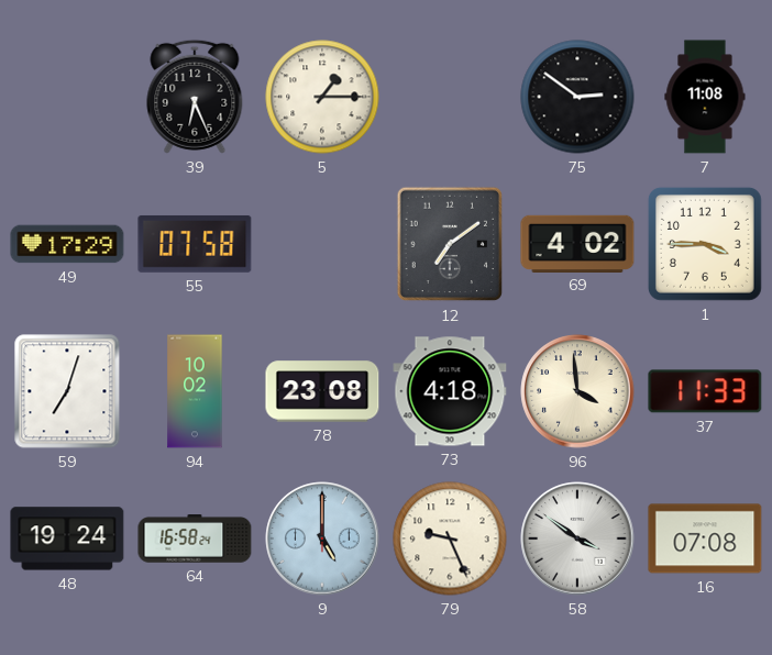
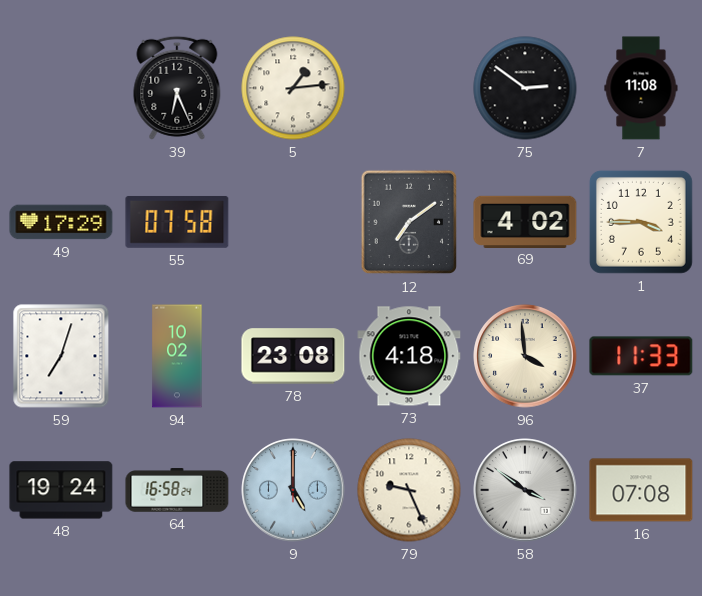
5: 1:15 -> 1:14
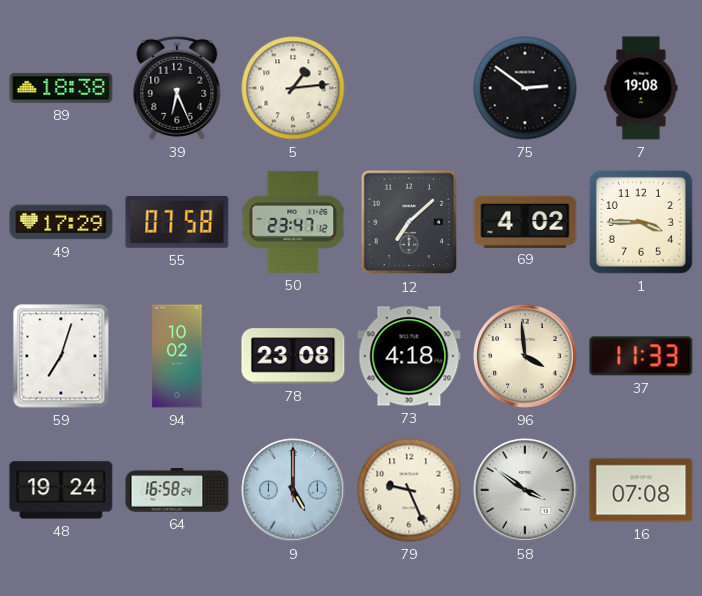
89: none -> 18:38
7: 11:08 -> 19:08
50: none -> 23:47
12: 7:09 -> 7:08
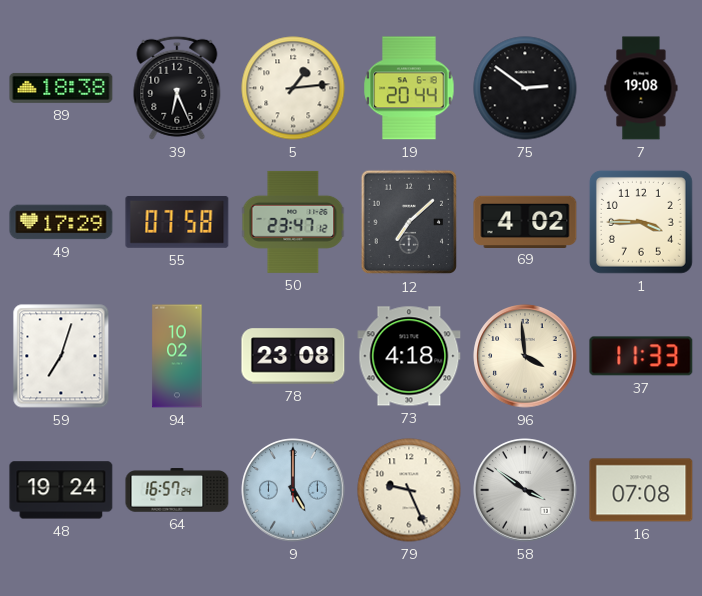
19: none -> 20:44
64: 16:58 -> 16:57
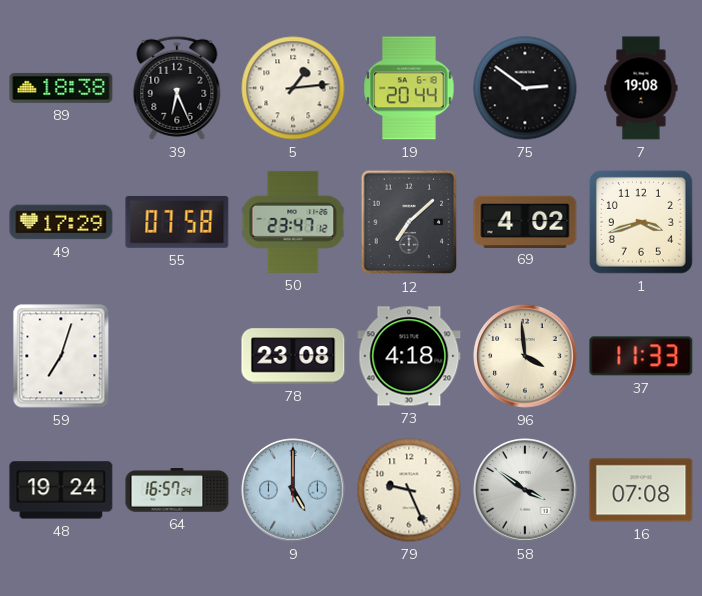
1: 3:45 -> 3:42
94: 10:02 -> none
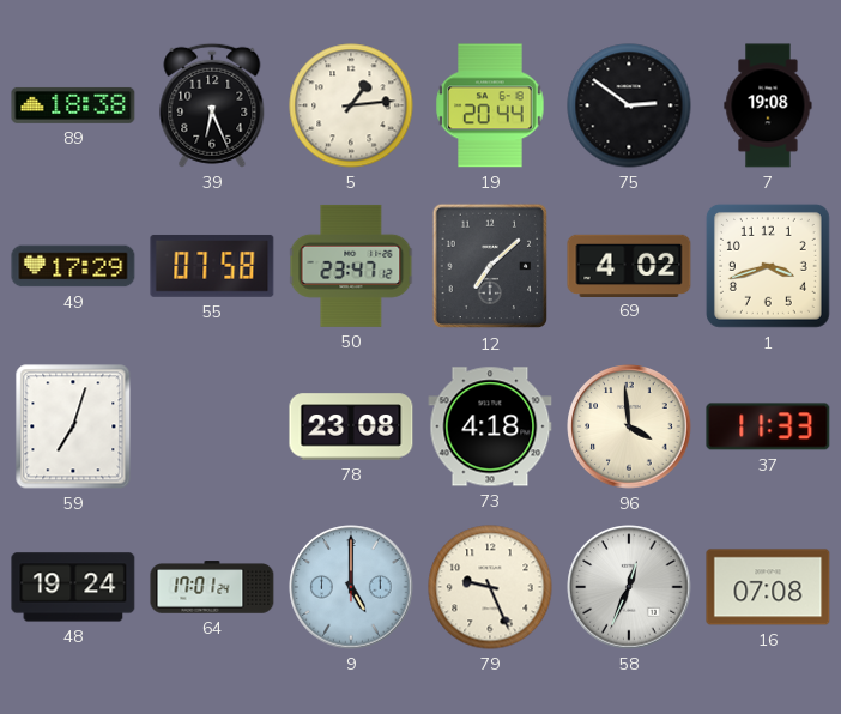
64: 16:57 -> 17:01
58: 3:51 -> 12:34
